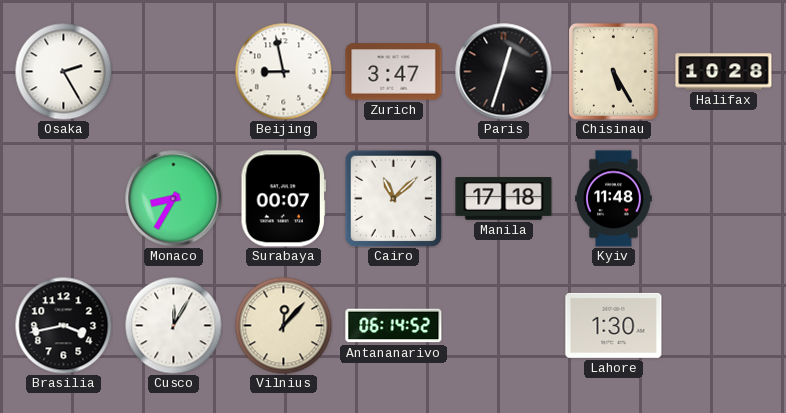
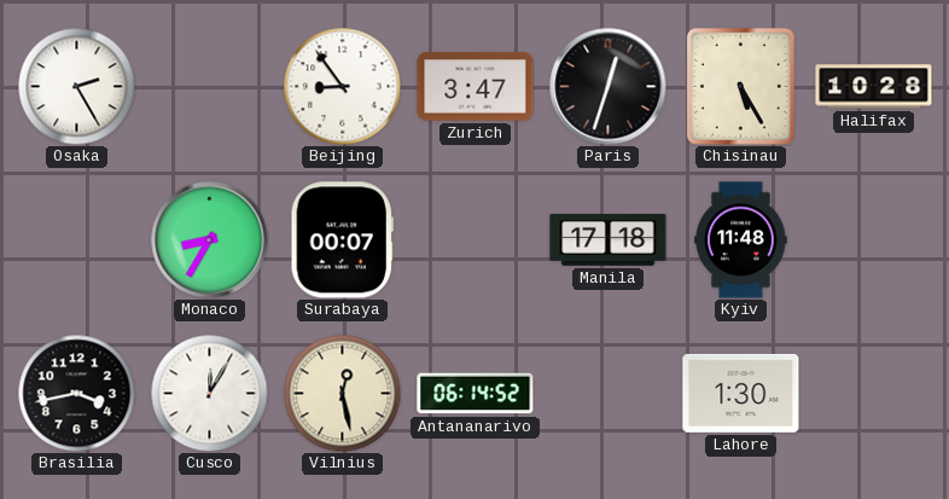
Beijing: 8:58 -> 8:54
Cairo: 11:08 -> none
Vilnius: 12:07 -> 12:28
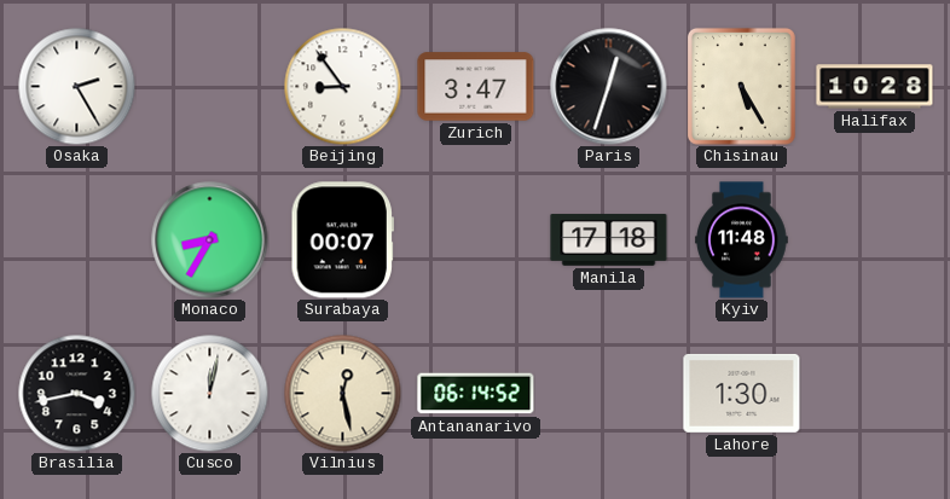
Cusco: 12:05 -> 12:02
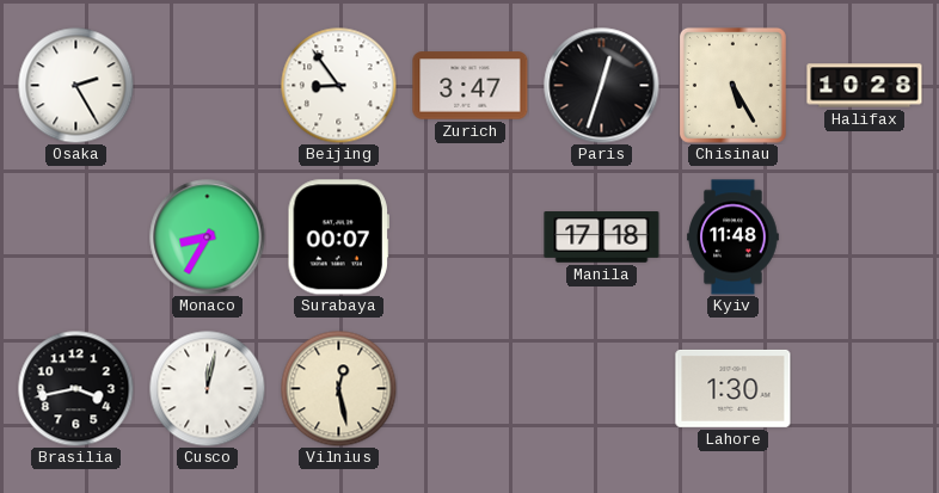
Antananarivo: 06:14 -> none
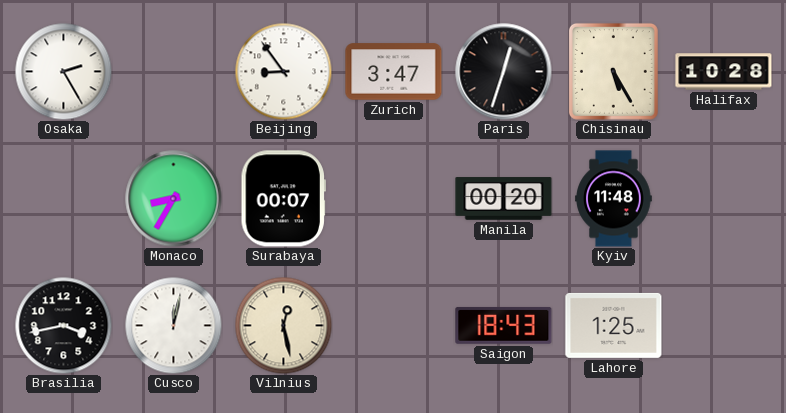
Manila: 17:18 -> 00:20
Saigon: none -> 18:43
Lahore: 1:30 -> 1:25
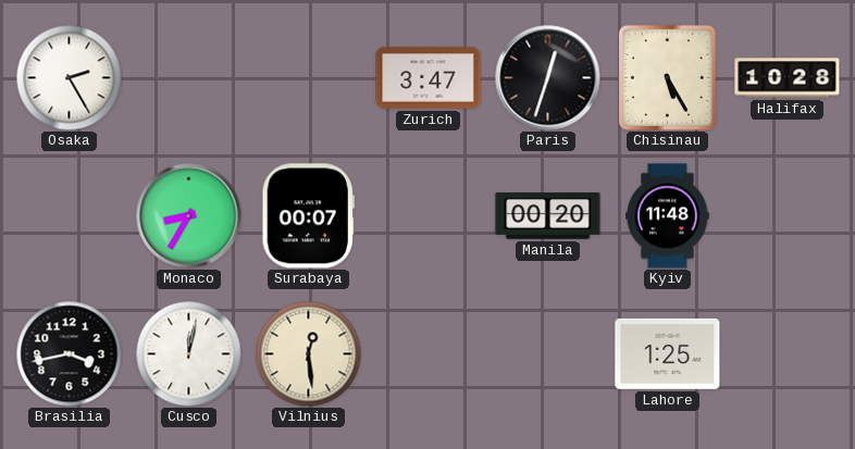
Beijing: 8:54 -> none
Vilnius: 12:28 -> 12:29
Saigon: 18:43 -> none
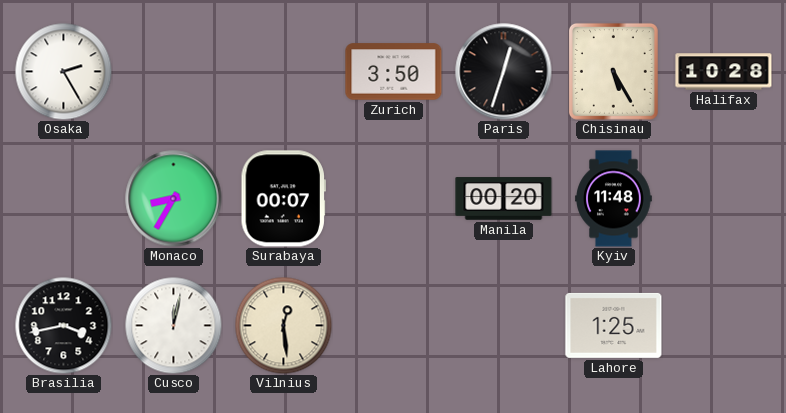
Zurich: 3:47 -> 3:50
